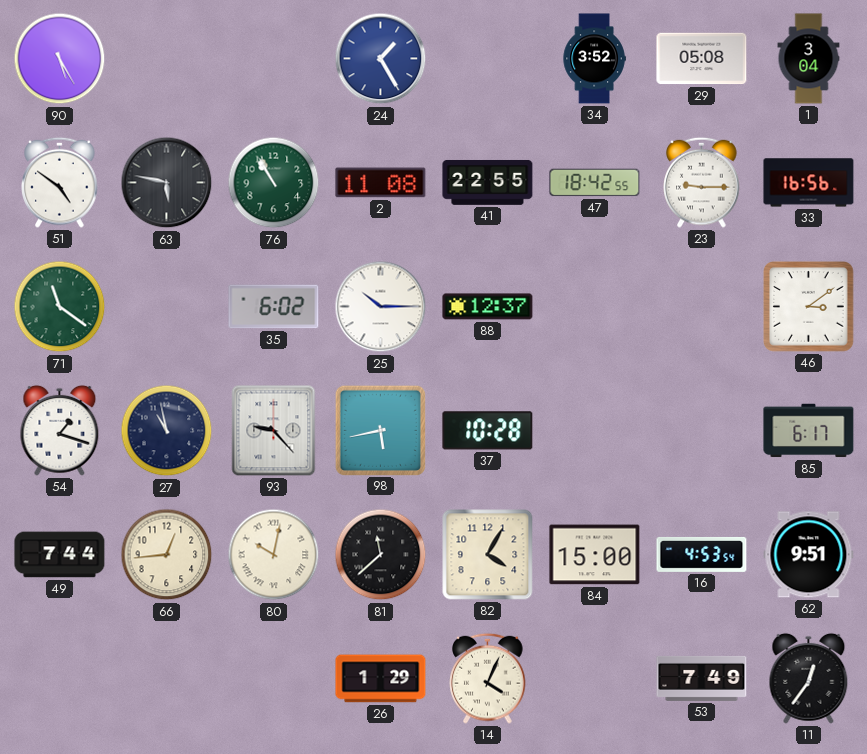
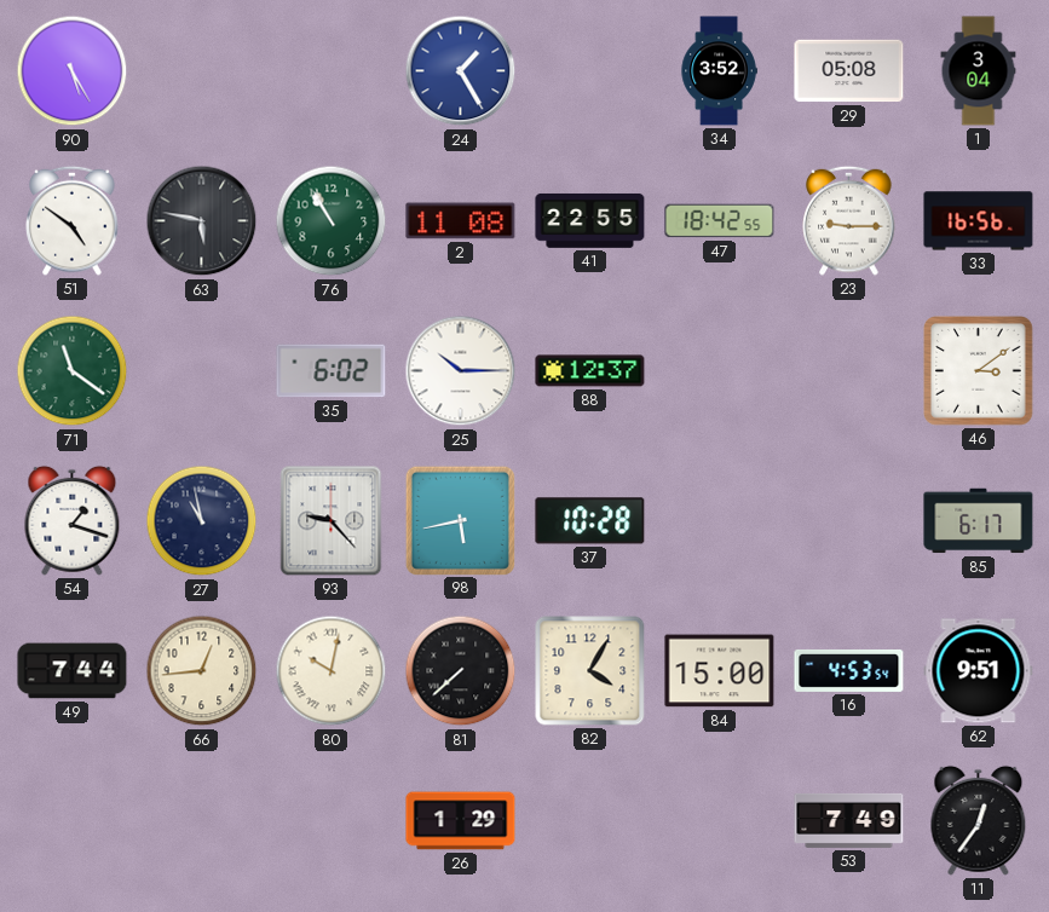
81: 11:38 -> 7:38
14: 4:04 -> none
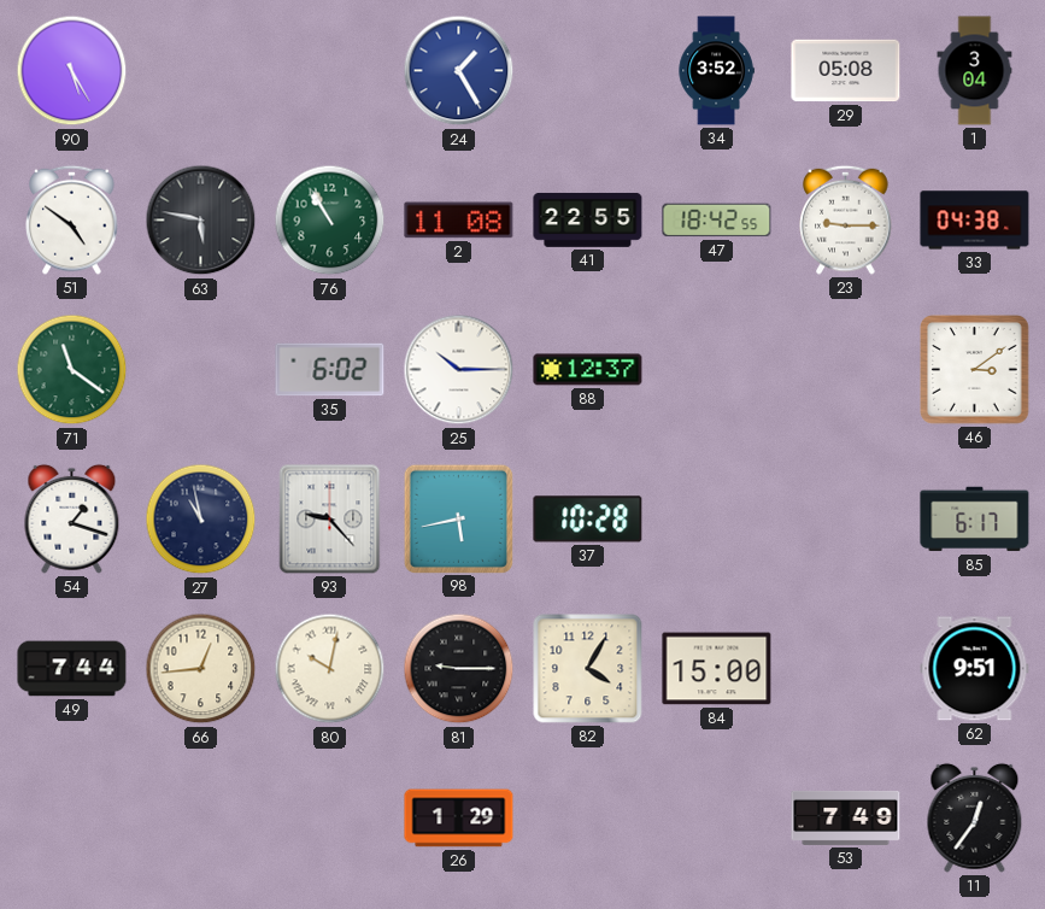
33: 16:56 -> 04:38
81: 7:38 -> 9:15
16: 4:53 -> none
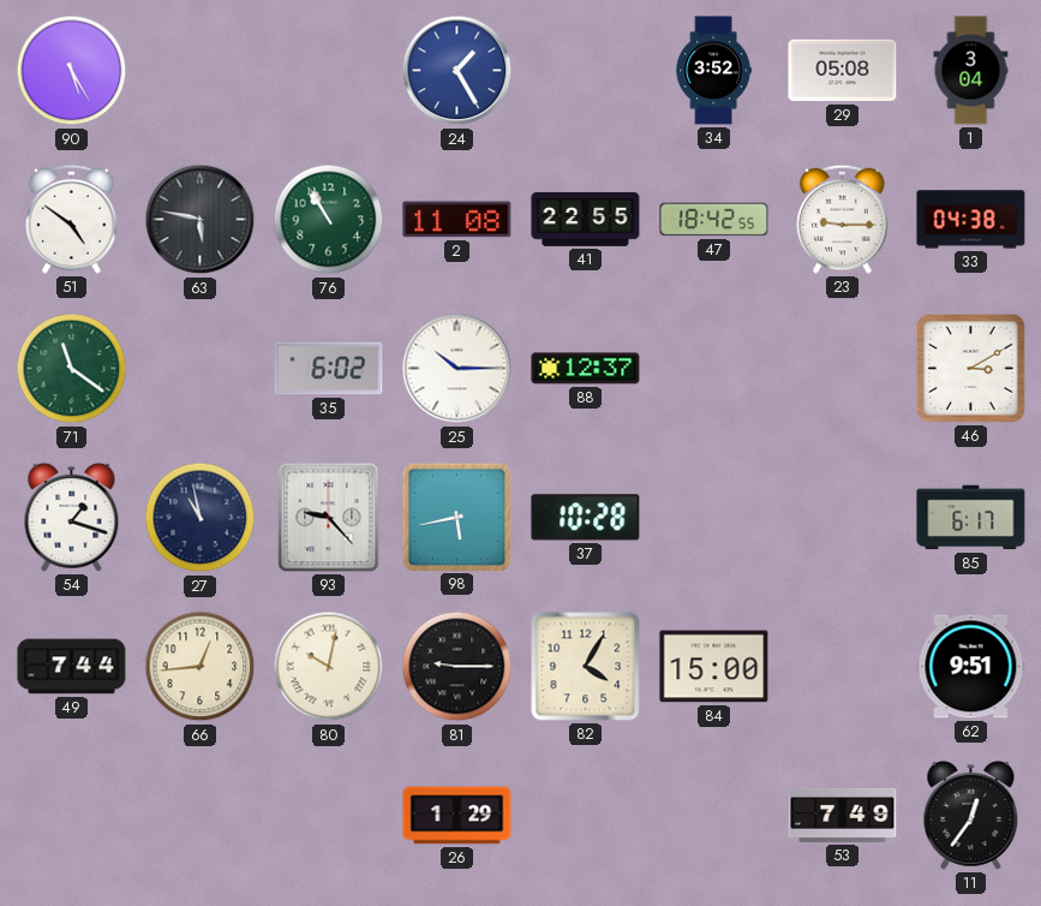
46: 3:09 -> 3:10
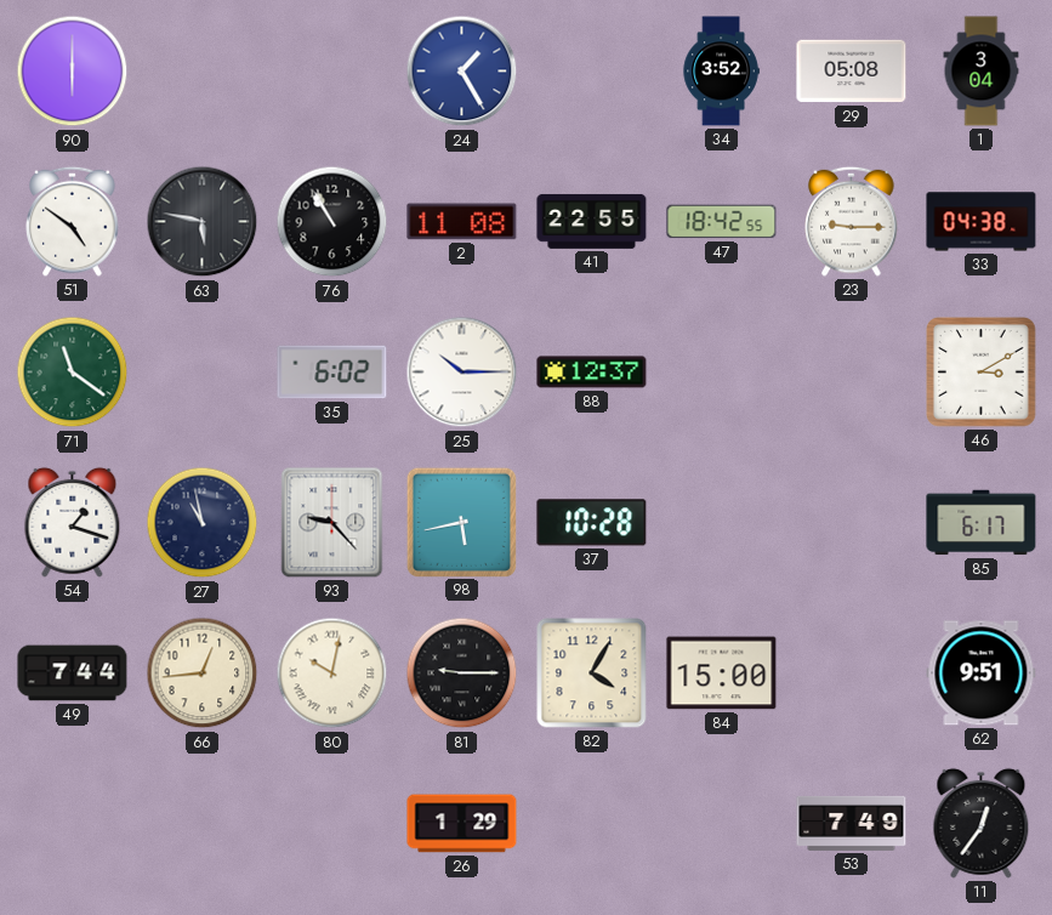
90: 5:25 -> 6:00
76 dial: green -> black
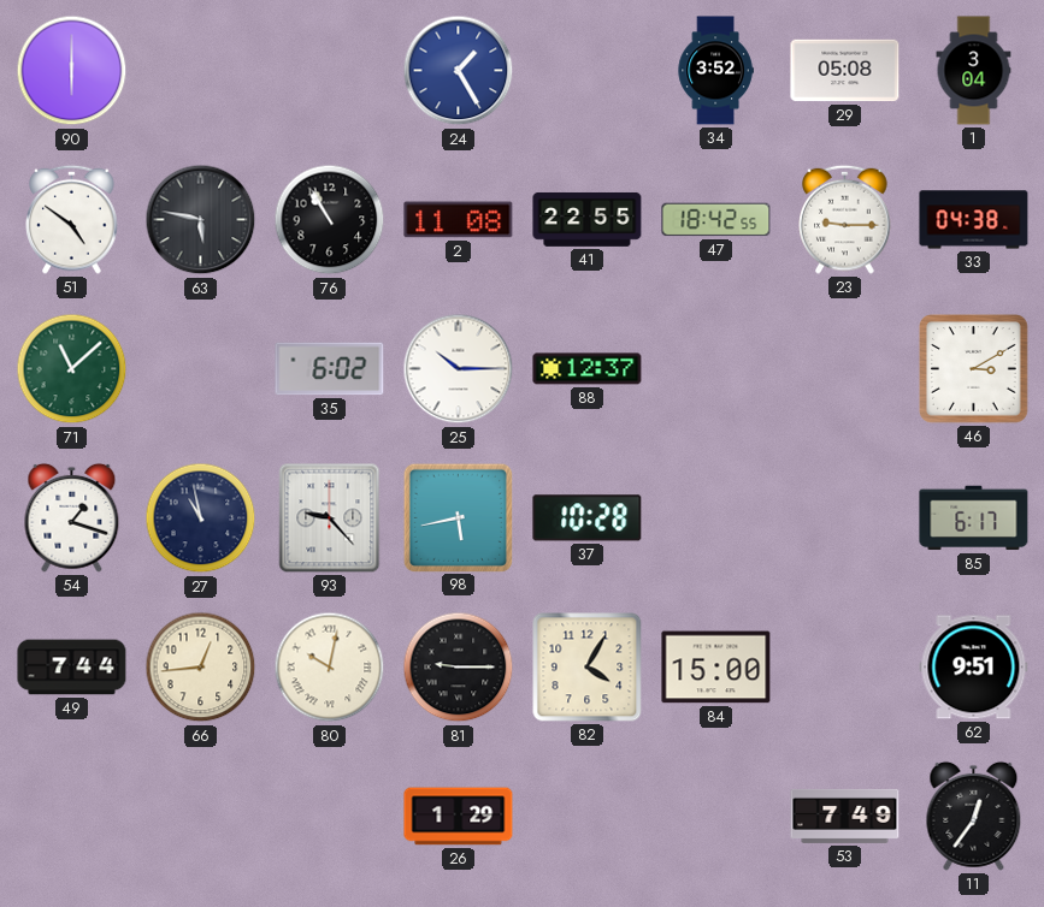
71: 11:21 -> 11:08
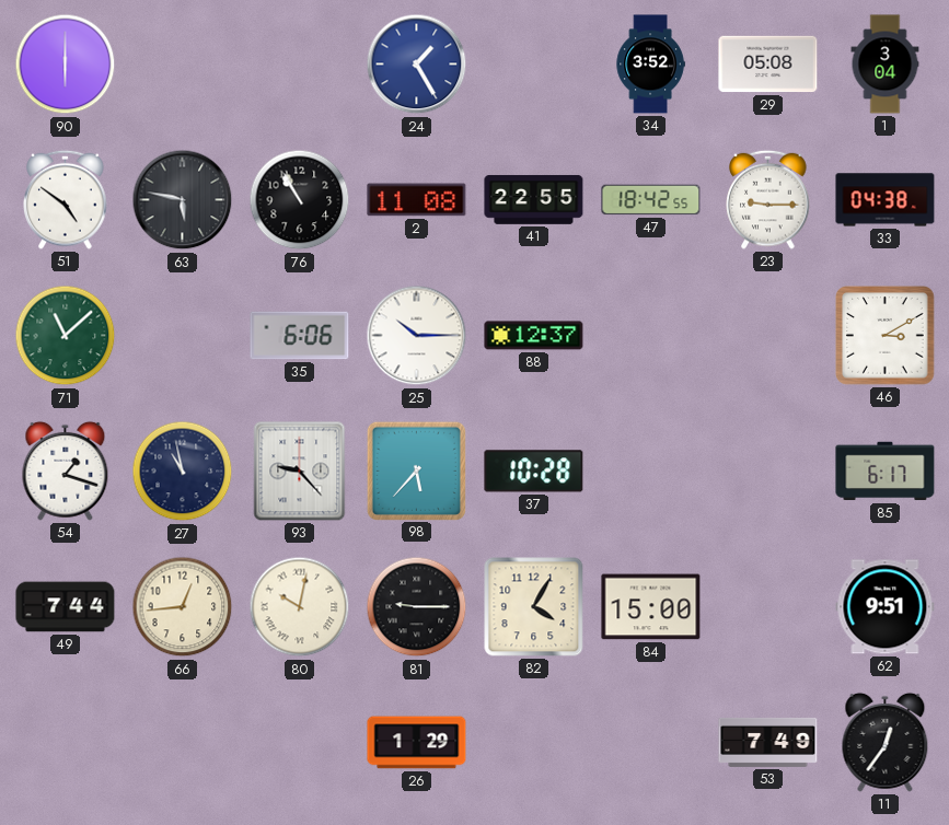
35: 6:02 -> 6:06
98: 5:43 -> 5:37
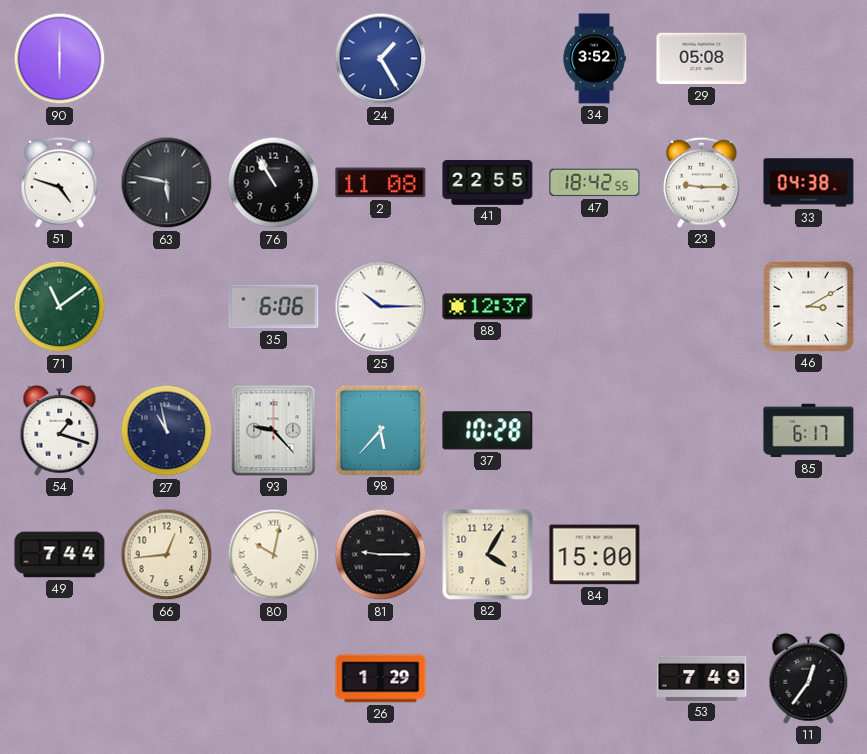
1: 3:04 -> none
51: 4:51 -> 4:48
71: 11:08 -> 11:09
62: 9:51 -> none
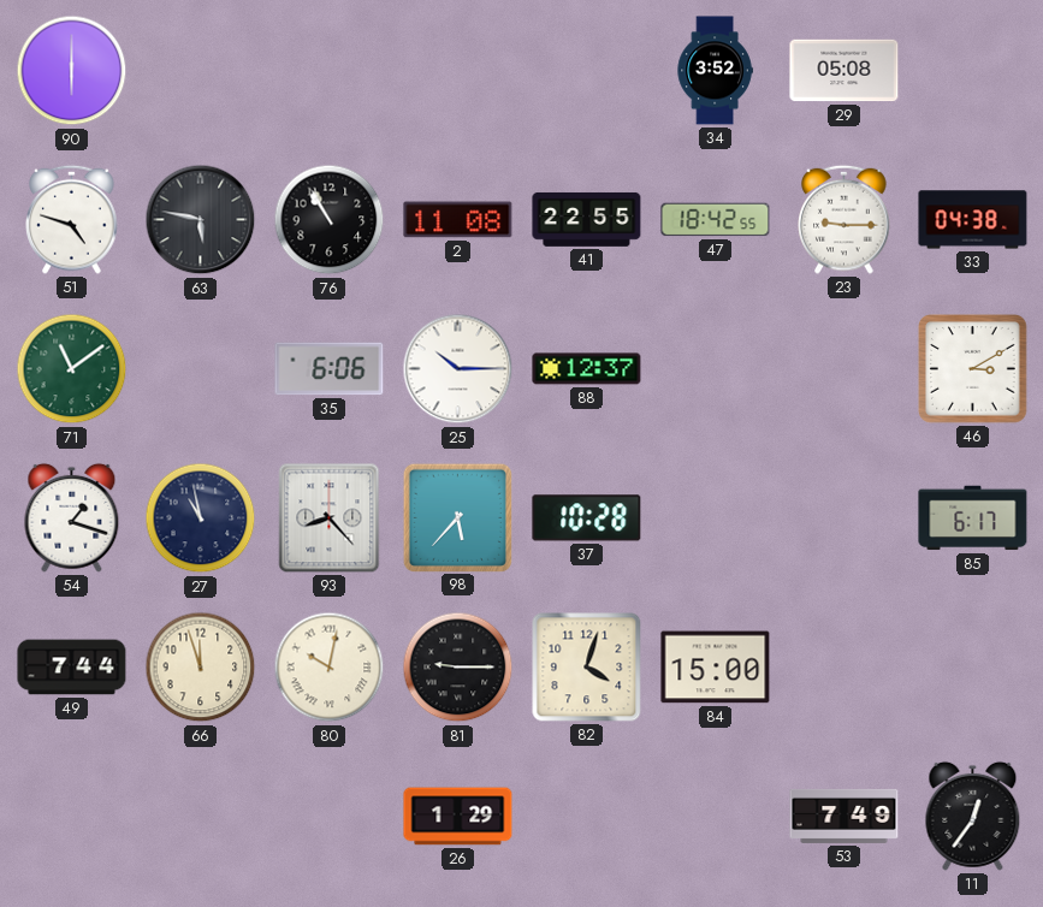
24: 1:25 -> none
93: 9:23 -> 8:23
66: 12:44 -> 11:57
82: 4:05 -> 4:03
